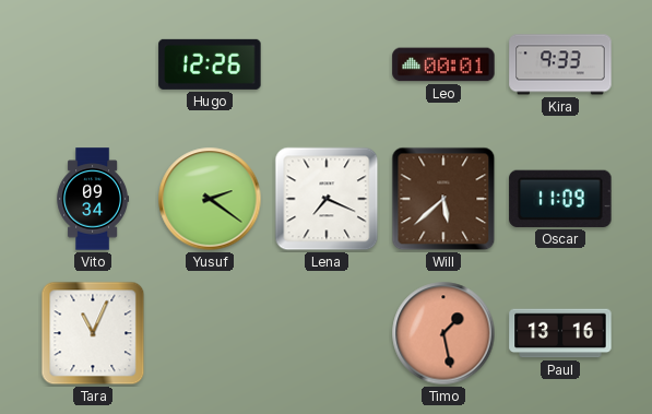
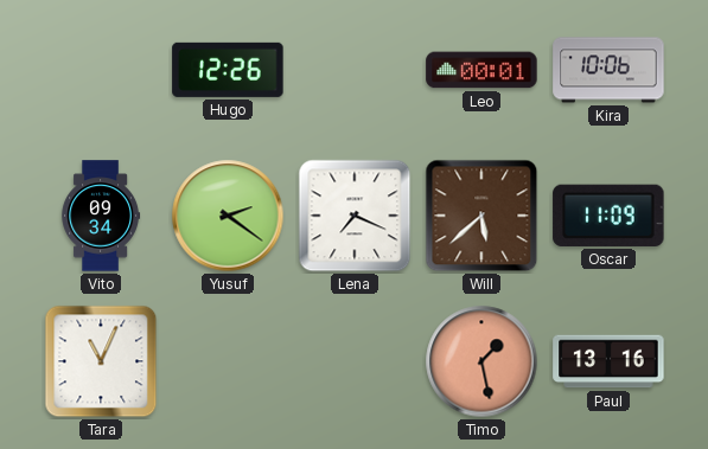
Kira: 9:33 -> 10:06
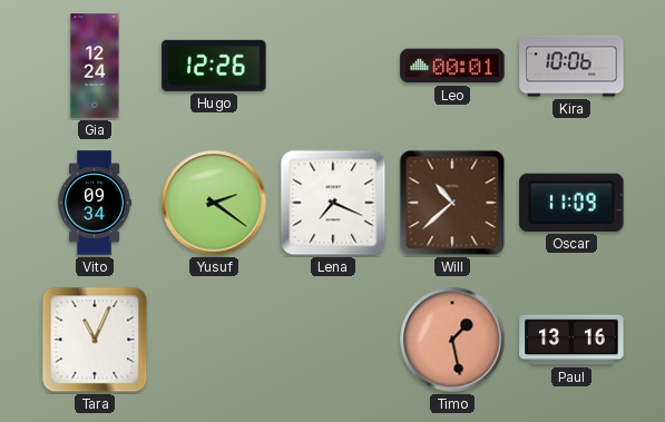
Gia: none -> 12:24
Will: 5:38 -> 10:38
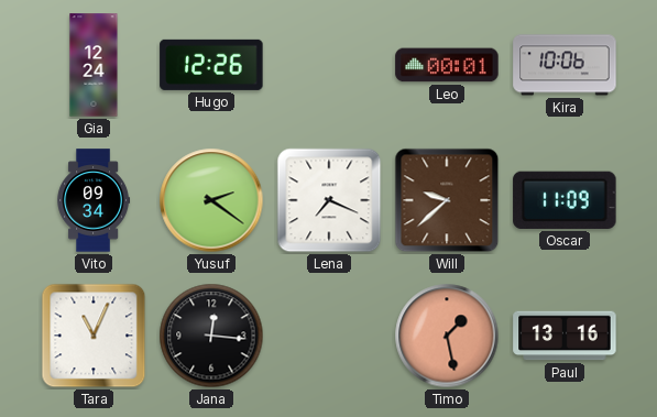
Will: 10:38 -> 9:38
Jana: none -> 12:16
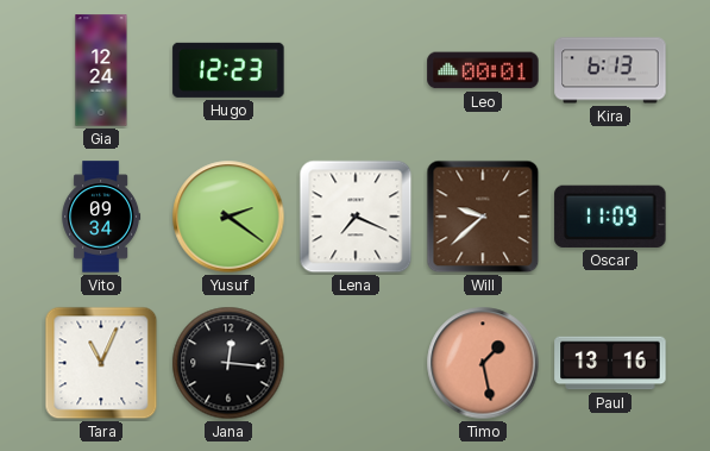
Hugo: 12:26 -> 12:23
Kira: 10:06 -> 6:13
